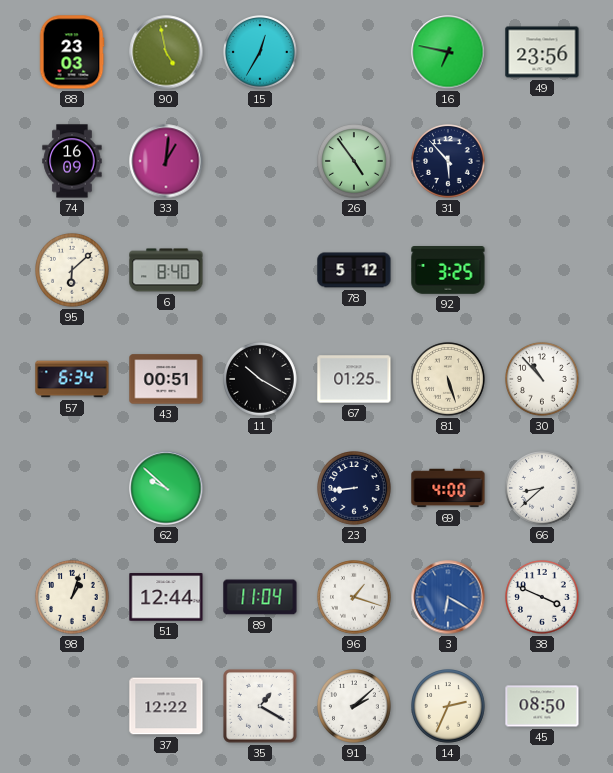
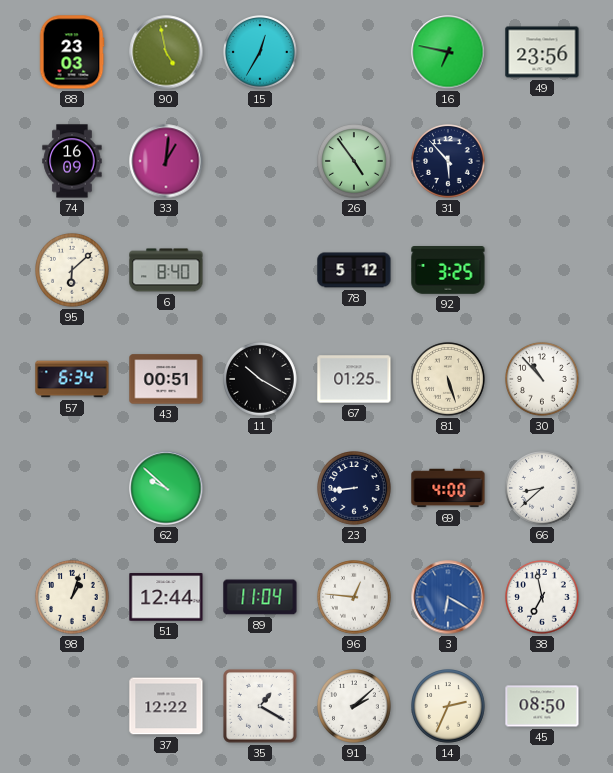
96: 1:18 -> 12:46
38: 3:49 -> 6:58
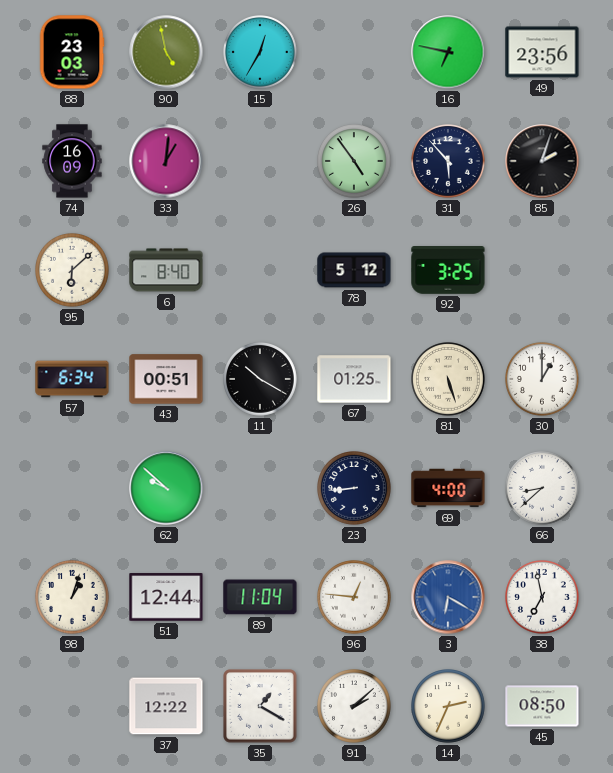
85: none -> 2:03
30: 10:53 -> 1:00
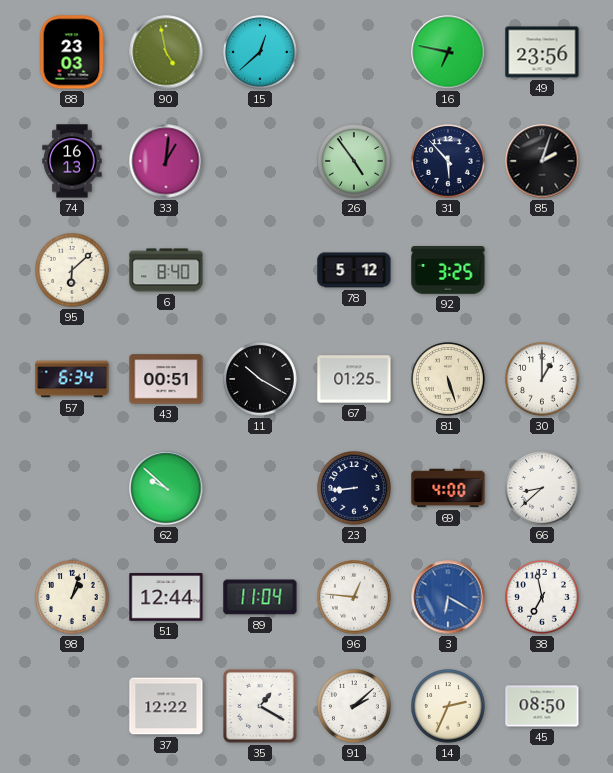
15: 12:35 -> 12:38
74: 16:09 -> 16:13
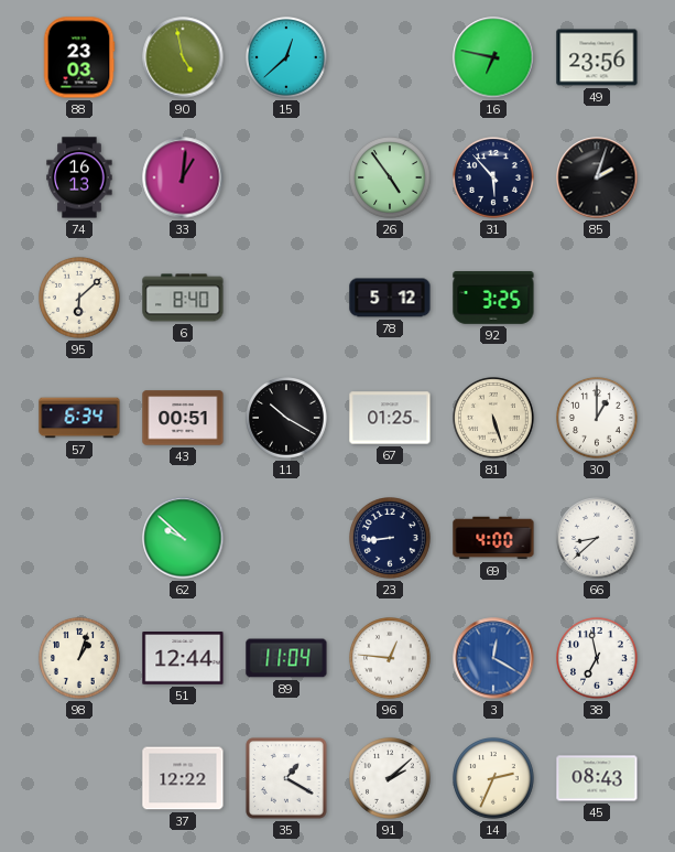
3: 6:20 -> 12:20
45: 08:50 -> 08:43
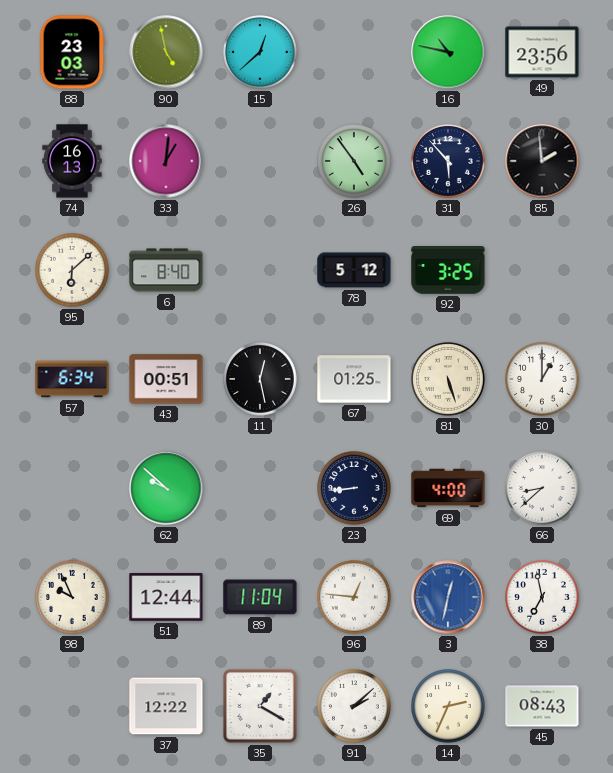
16: 6:47 -> 10:47
85: 2:03 -> 1:59
11: 10:20 -> 12:28
98: 1:03 -> 9:56
3: 12:20 -> 12:32
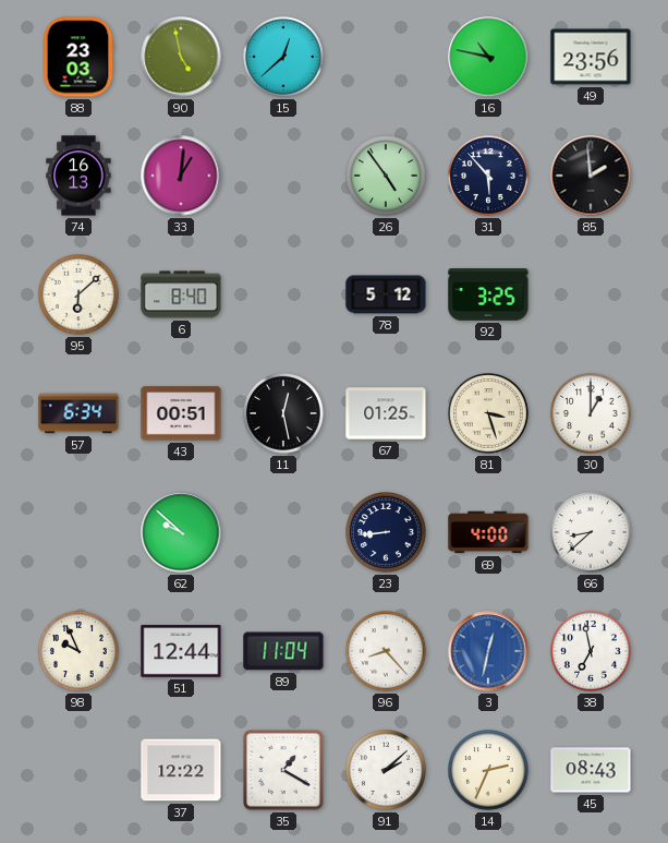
81: 5:27 -> 3:27
96: 12:46 -> 8:23
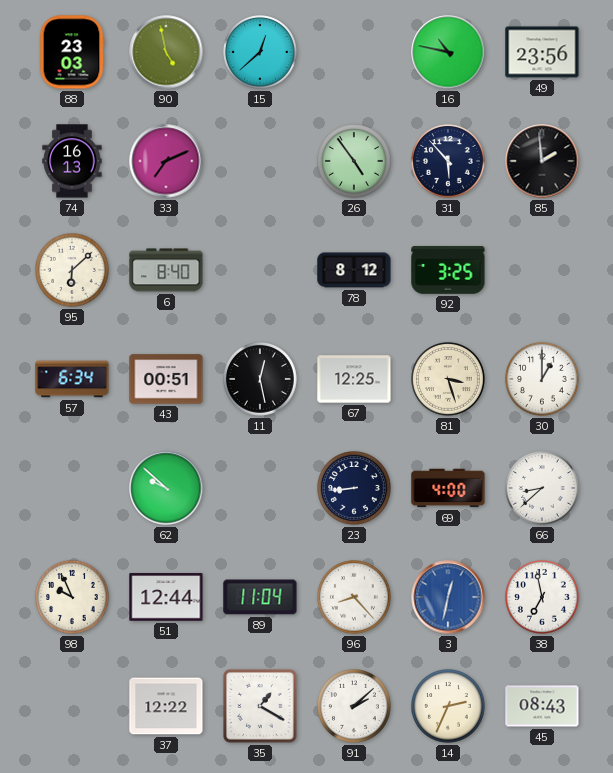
33: 1:01 -> 7:11
78: 5:12 -> 8:12
67: 01:25 -> 12:25
